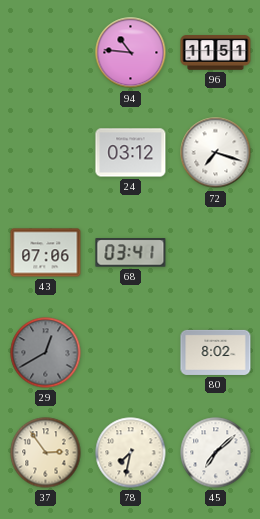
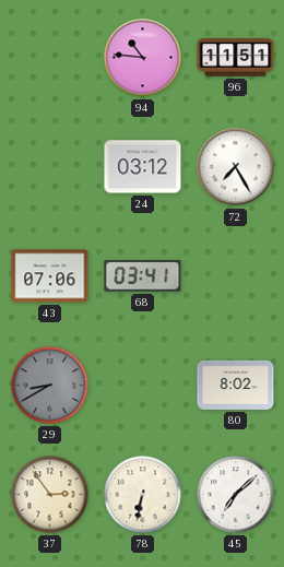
72: 7:18 -> 7:25
29: 12:40 -> 8:40
78: 7:32 -> 6:32
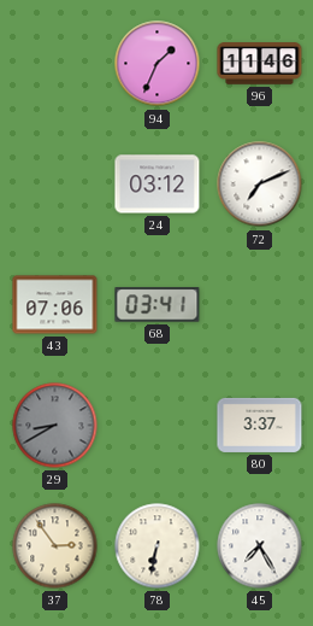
94: 10:46 -> 1:34
96: 11:51 -> 11:46
72: 7:25 -> 7:11
80: 8:02 -> 3:37
45: 7:08 -> 7:25
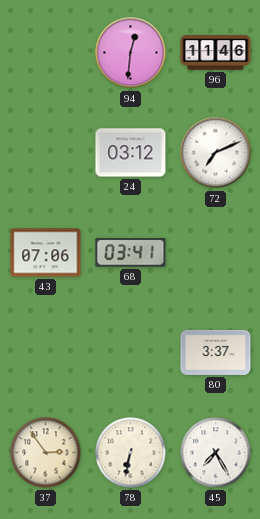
94: 1:34 -> 12:31
29: 8:40 -> none
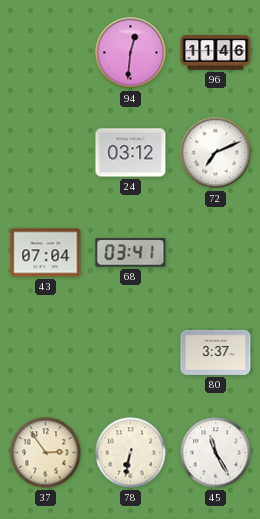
43: 07:06 -> 07:04
45: 7:25 -> 11:25
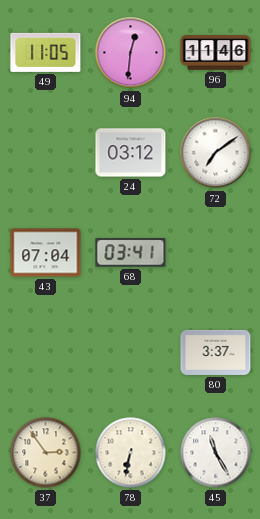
49: none -> 11:05
72: 7:11 -> 7:09
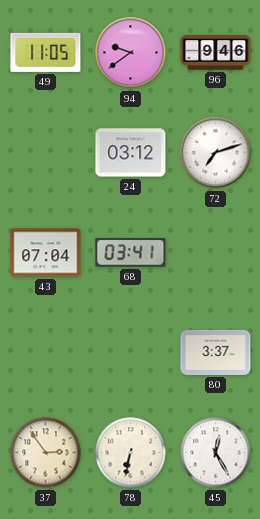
94: 12:31 -> 9:39
96: 11:46 -> 9:46
72: 7:09 -> 7:12
45: 11:25 -> 12:25
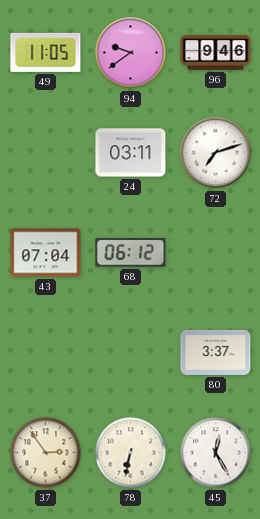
24: 03:12 -> 03:11
68: 03:41 -> 06:12
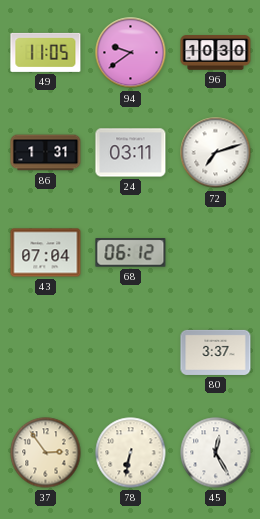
96: 9:46 -> 10:30
86: none -> 1:31
